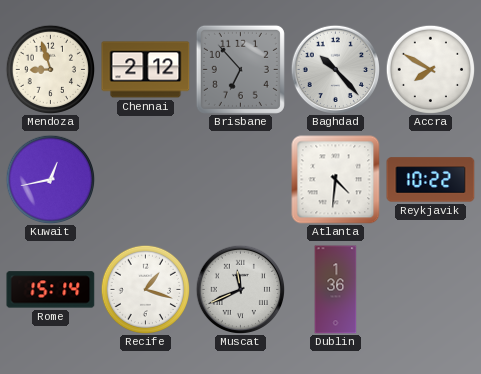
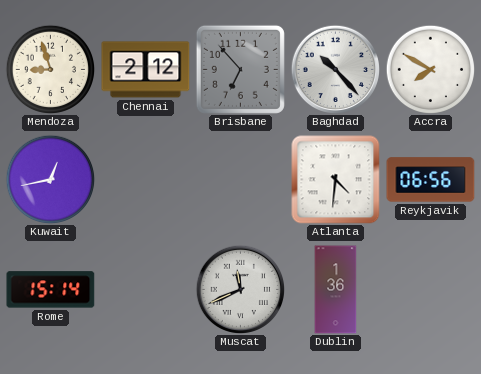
Reykjavik: 10:22 -> 06:56
Recife: 1:18 -> none
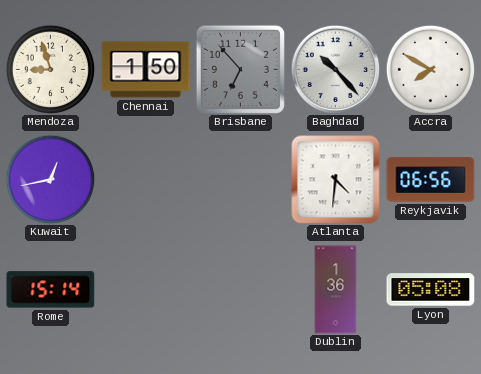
Chennai: 2:12 -> 1:50
Muscat: 11:41 -> none
Lyon: none -> 05:08
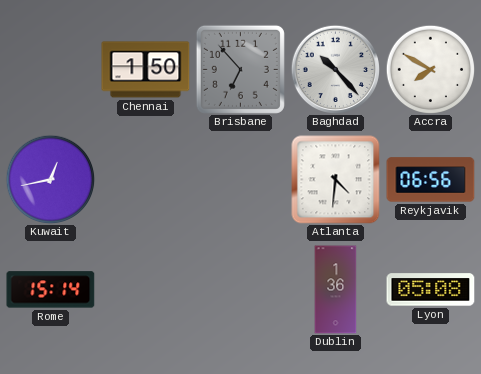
Mendoza: 8:57 -> none
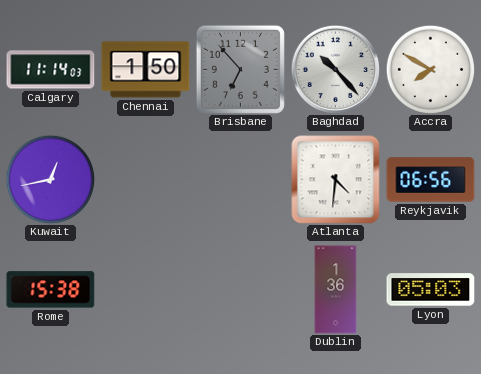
Calgary: none -> 11:14
Rome: 15:14 -> 15:38
Lyon: 05:08 -> 05:03
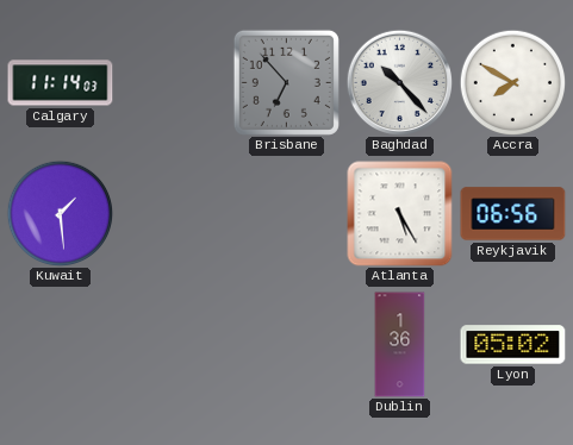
Chennai: 1:50 -> none
Kuwait: 12:43 -> 1:29
Atlanta: 4:31 -> 5:25
Rome: 15:38 -> none
Lyon: 05:03 -> 05:02
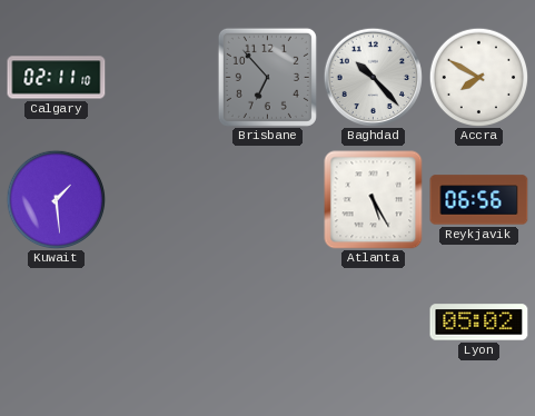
Calgary: 11:14 -> 02:11
Dublin: 1:36 -> none
